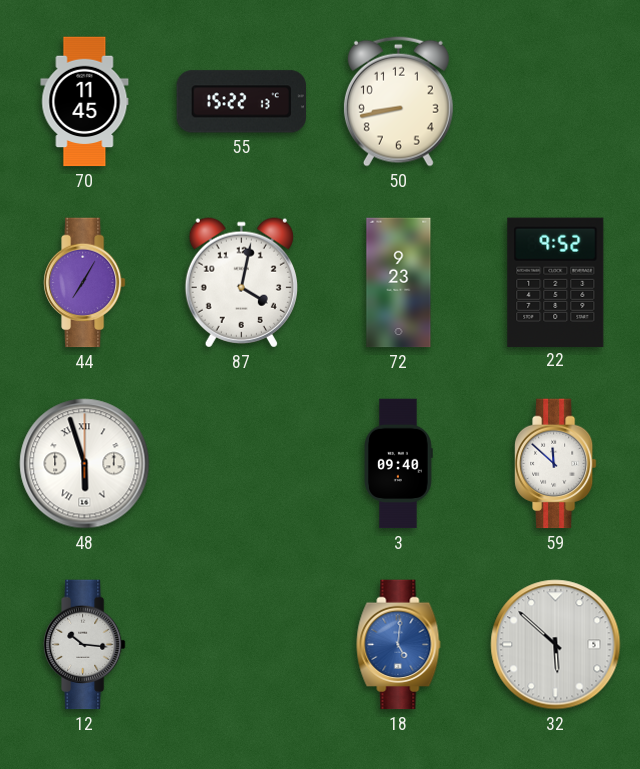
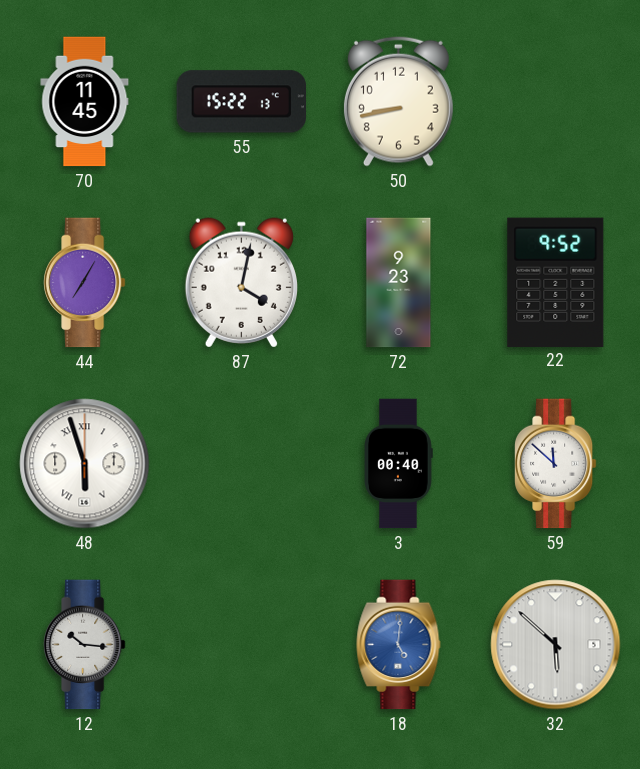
3: 09:40 -> 00:40
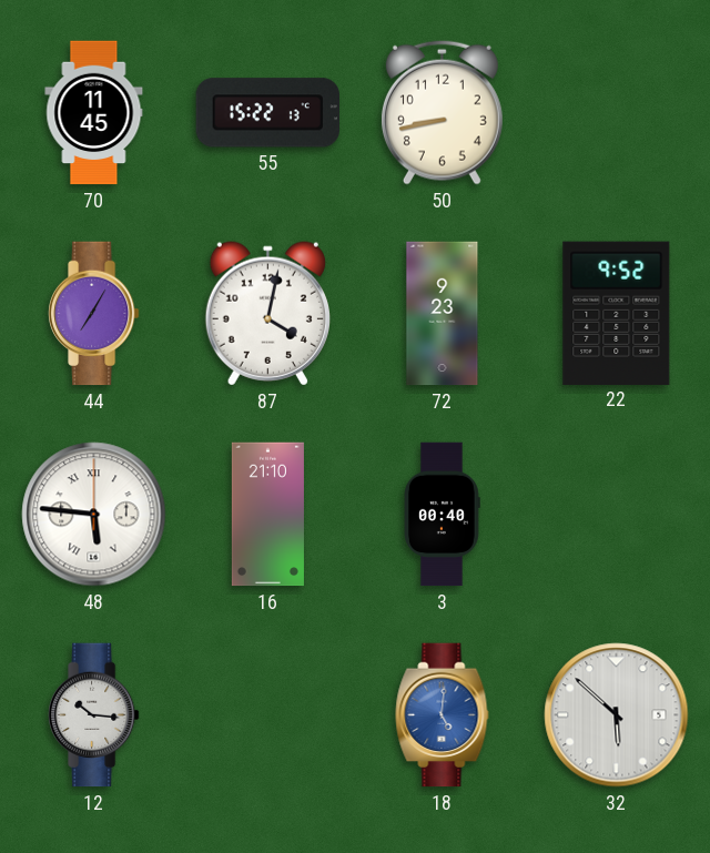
48: 5:57 -> 5:46
16: none -> 21:10
59: 11:52 -> none
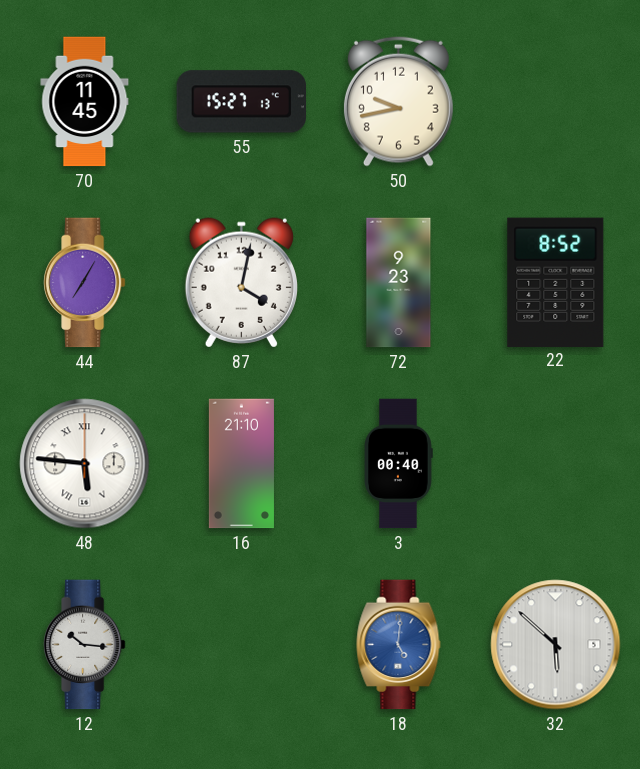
55: 15:22 -> 15:27
50: 8:43 -> 9:43
22: 9:52 -> 8:52
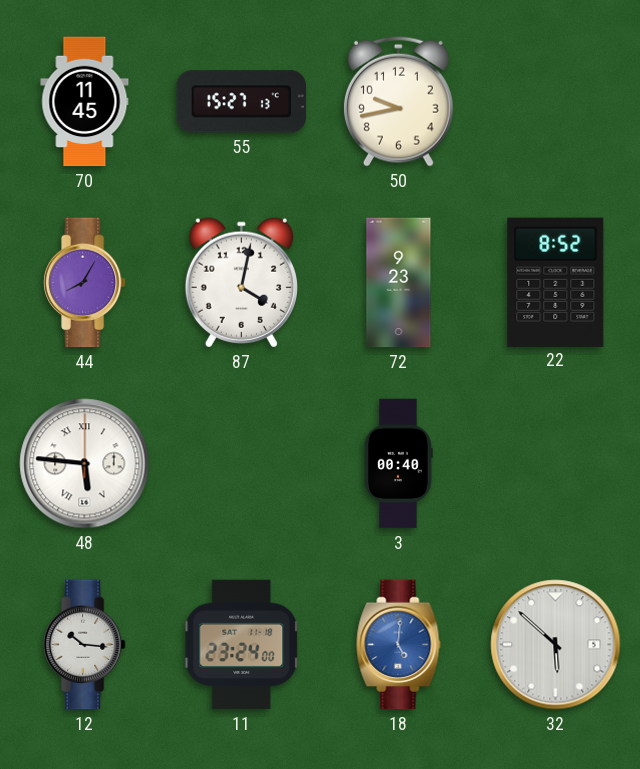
44: 7:05 -> 8:05
16: 21:10 -> none
11: none -> 23:24
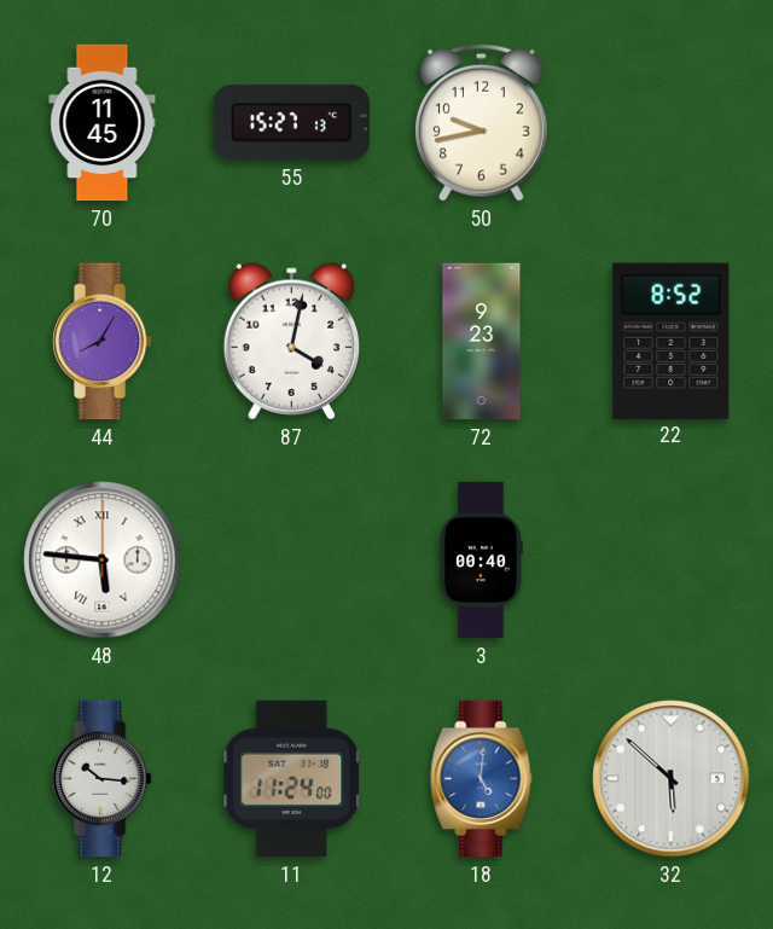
11: 23:24 -> 11:24
